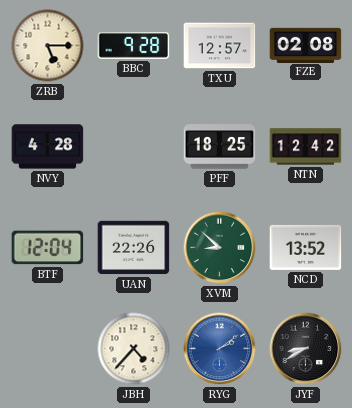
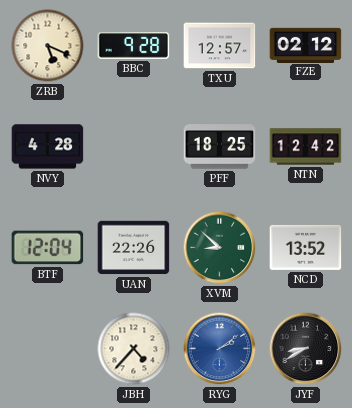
ZRB: 5:15 -> 5:19
FZE: 02:08 -> 02:12
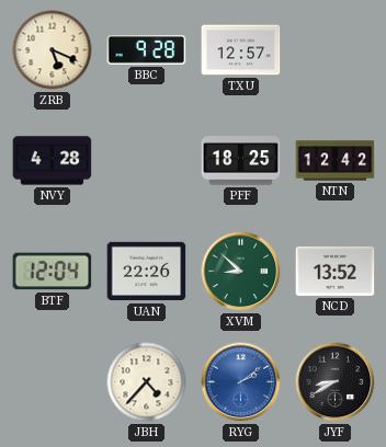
FZE: 02:12 -> none
